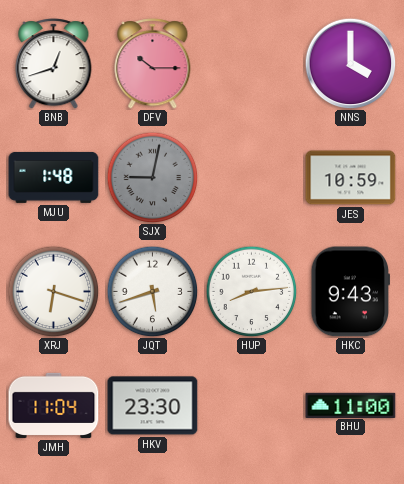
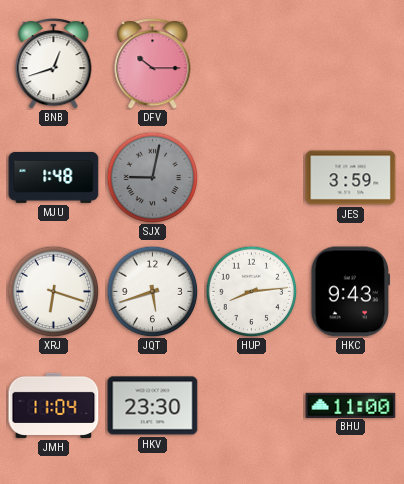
NNS: 4:00 -> none
JES: 10:59 -> 3:59
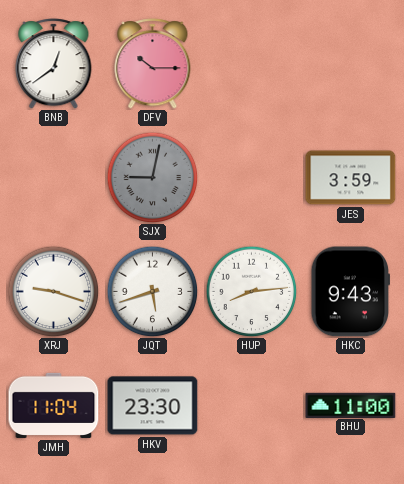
BNB: 12:42 -> 12:39
MJU: 1:48 -> none
XRJ: 6:18 -> 9:18
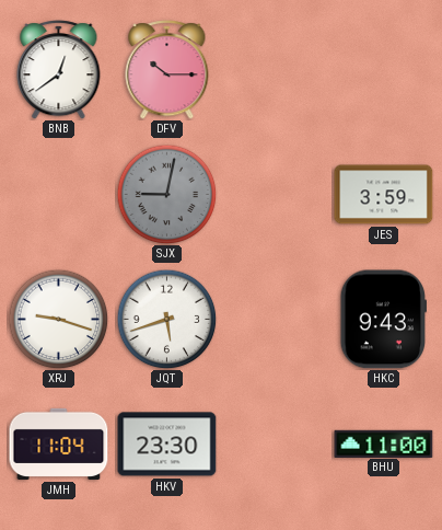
HUP: 8:14 -> none
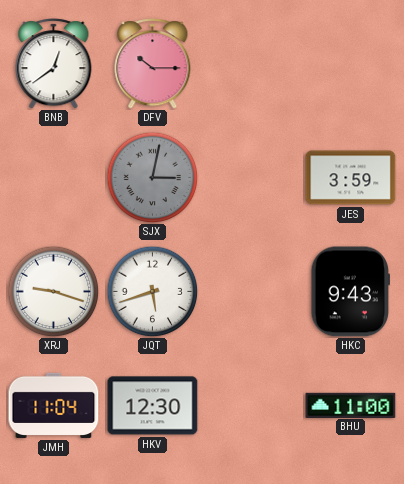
SJX: 9:02 -> 3:02
HKV: 23:30 -> 12:30
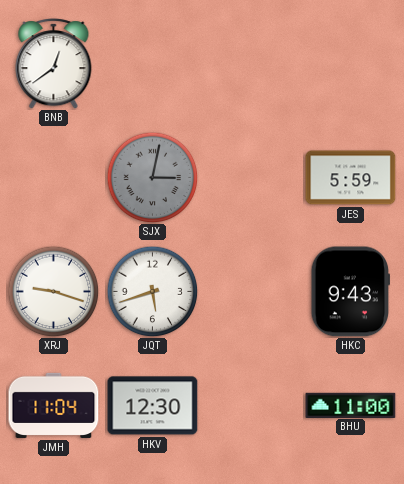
DFV: 10:15 -> none
JES: 3:59 -> 5:59
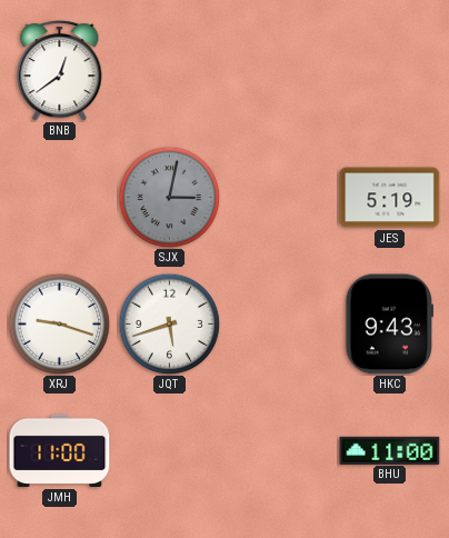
JES: 5:59 -> 5:19
JMH: 11:04 -> 11:00
HKV: 12:30 -> none
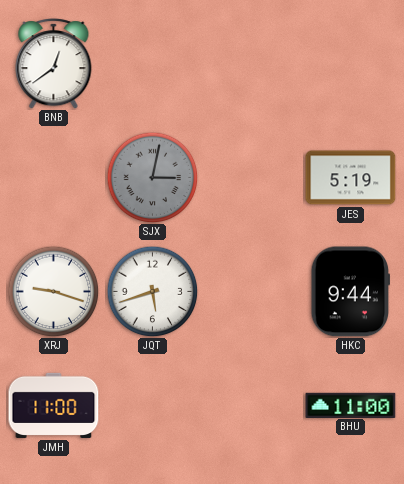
HKC: 9:43 -> 9:44
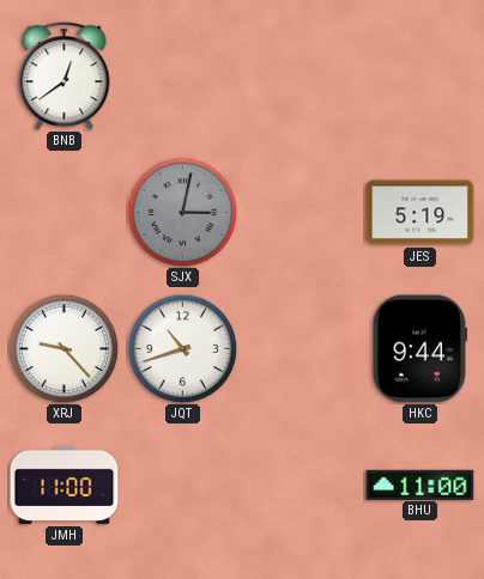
XRJ: 9:18 -> 9:23
JQT: 5:42 -> 10:42
